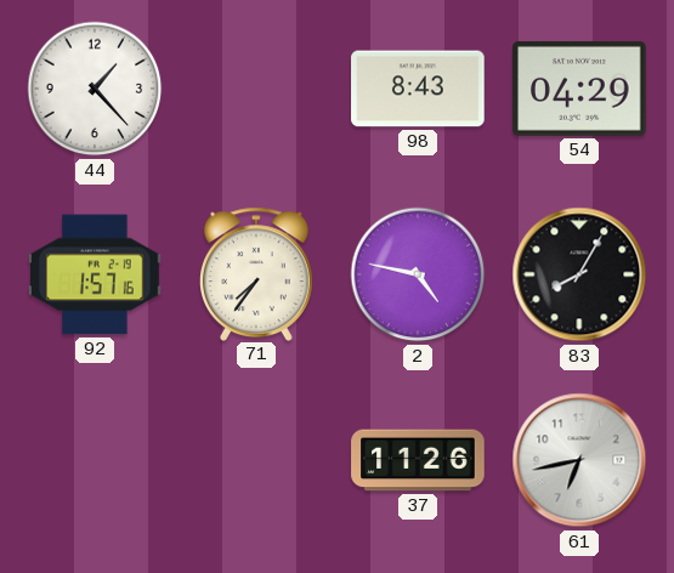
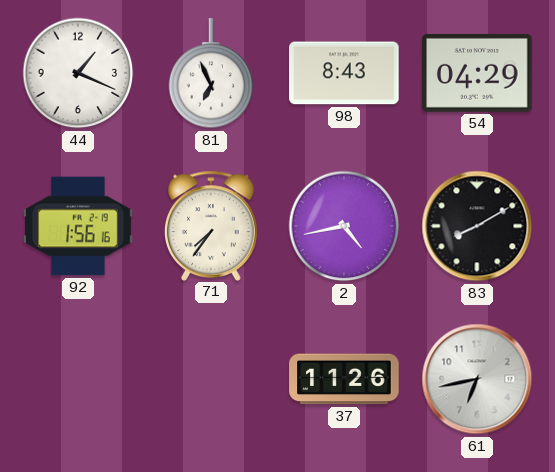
44: 1:23 -> 1:19
81: none -> 6:56
92: 1:57 -> 1:56
2: 4:47 -> 4:43
83: 8:05 -> 8:10
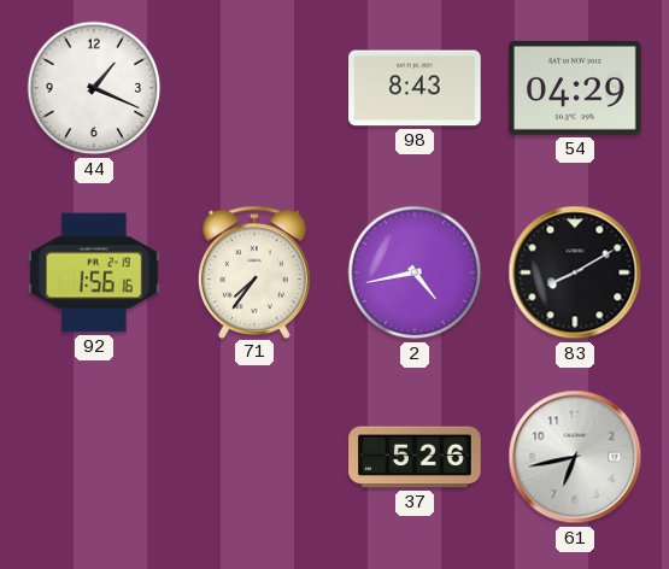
81: 6:56 -> none
37: 11:26 -> 5:26
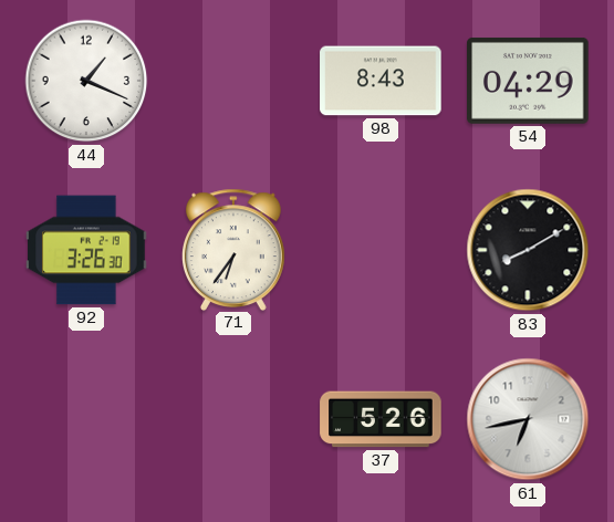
92: 1:56 -> 3:26
71: 7:36 -> 6:36
2: 4:43 -> none
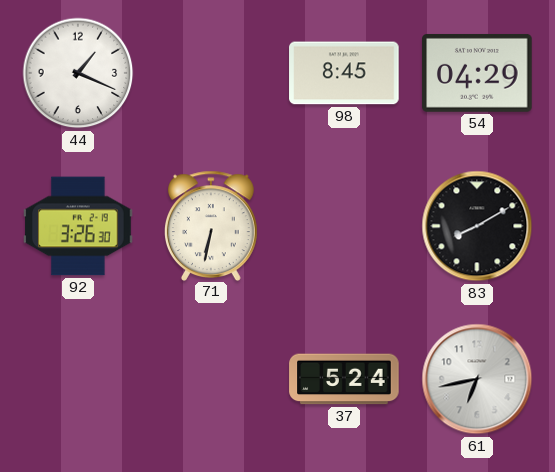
98: 8:43 -> 8:45
71: 6:36 -> 6:32
37: 5:26 -> 5:24
